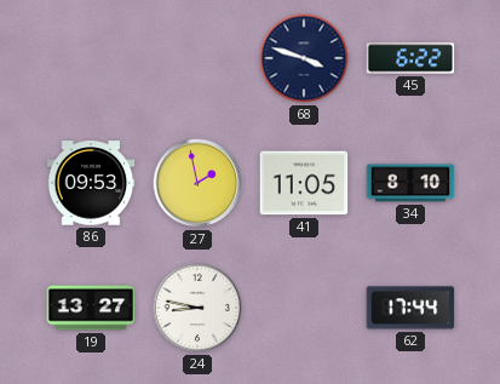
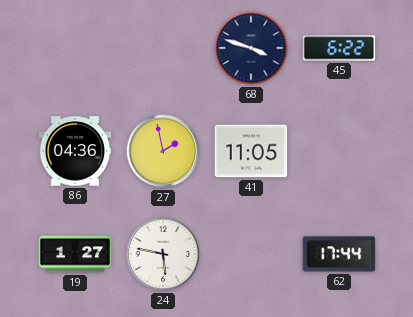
86: 09:53 -> 04:36
34: 8:10 -> none
19: 13:27 -> 1:27
24: 8:47 -> 5:47
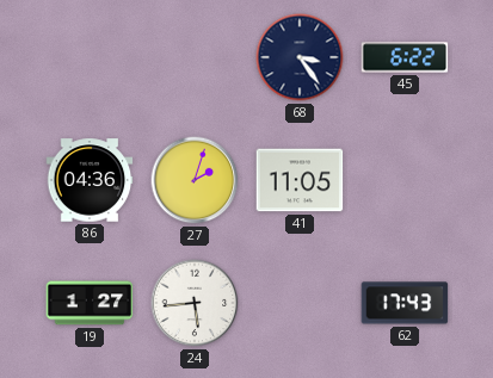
68: 3:48 -> 3:24
27: 1:58 -> 2:03
24: 5:47 -> 5:44
62: 17:44 -> 17:43
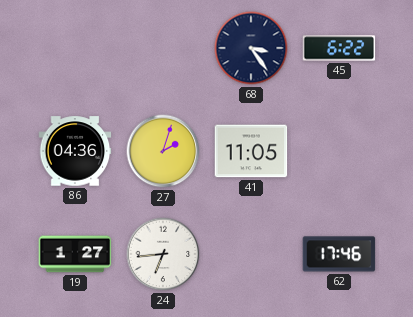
24: 5:44 -> 6:44
62: 17:43 -> 17:46
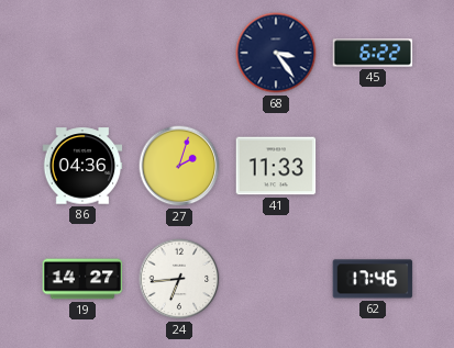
41: 11:05 -> 11:33
19: 1:27 -> 14:27
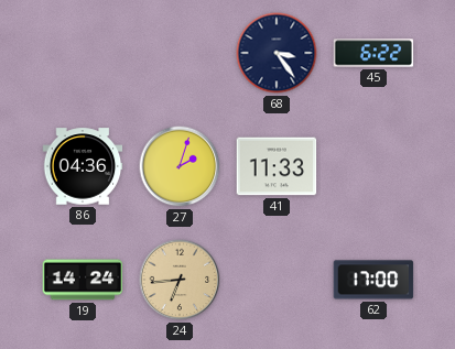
19: 14:27 -> 14:24
24 dial: white -> champagne
62: 17:46 -> 17:00
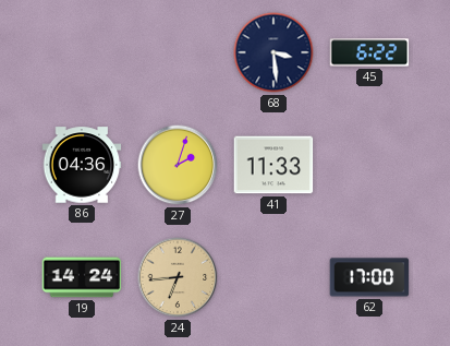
68: 3:24 -> 3:29
